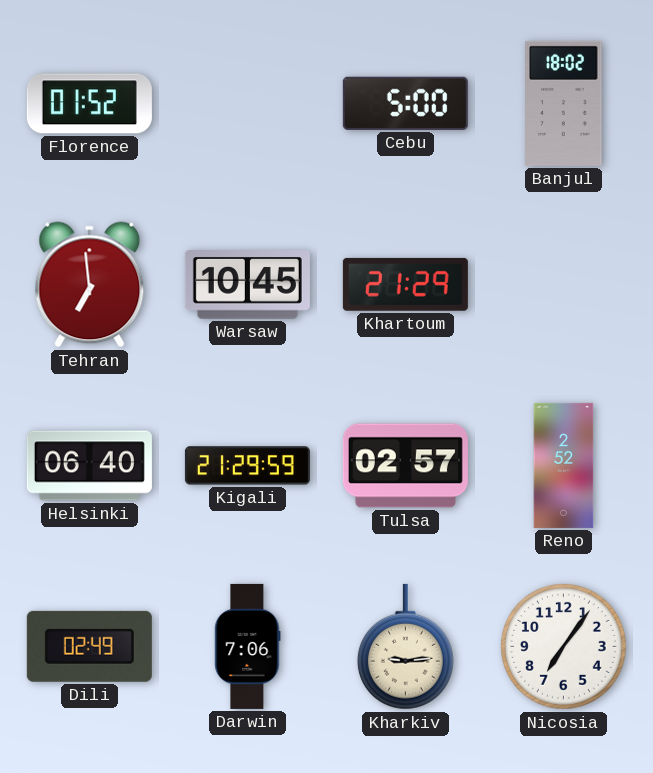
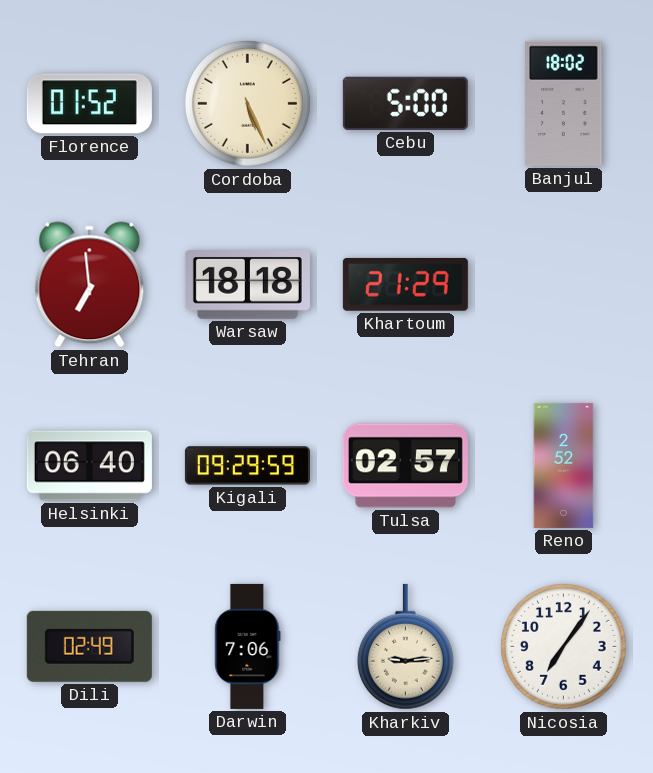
Cordoba: none -> 5:26
Warsaw: 10:45 -> 18:18
Kigali: 21:29 -> 09:29
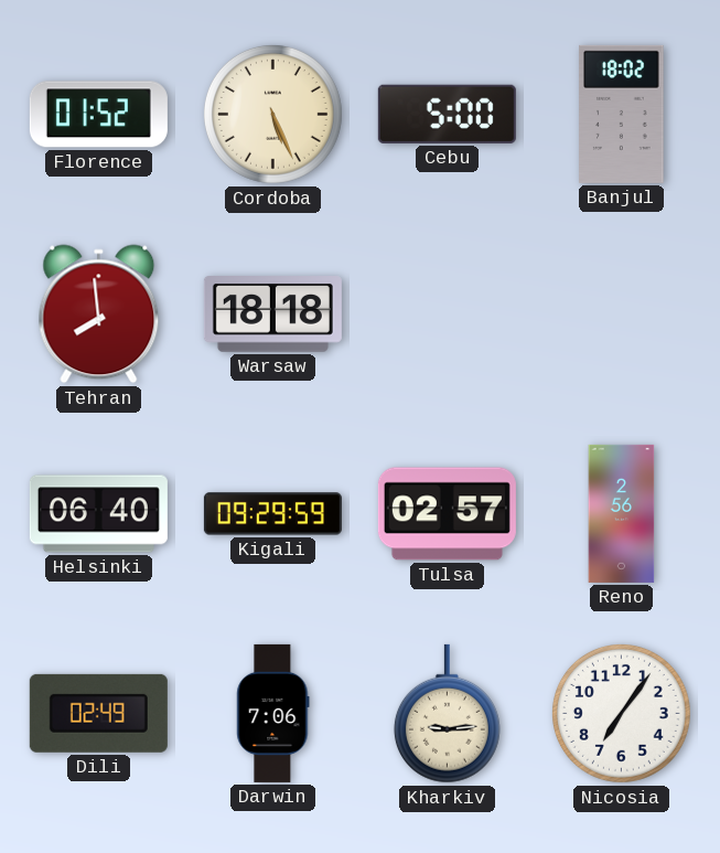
Tehran: 6:59 -> 7:59
Khartoum: 21:29 -> none
Reno: 2:52 -> 2:56
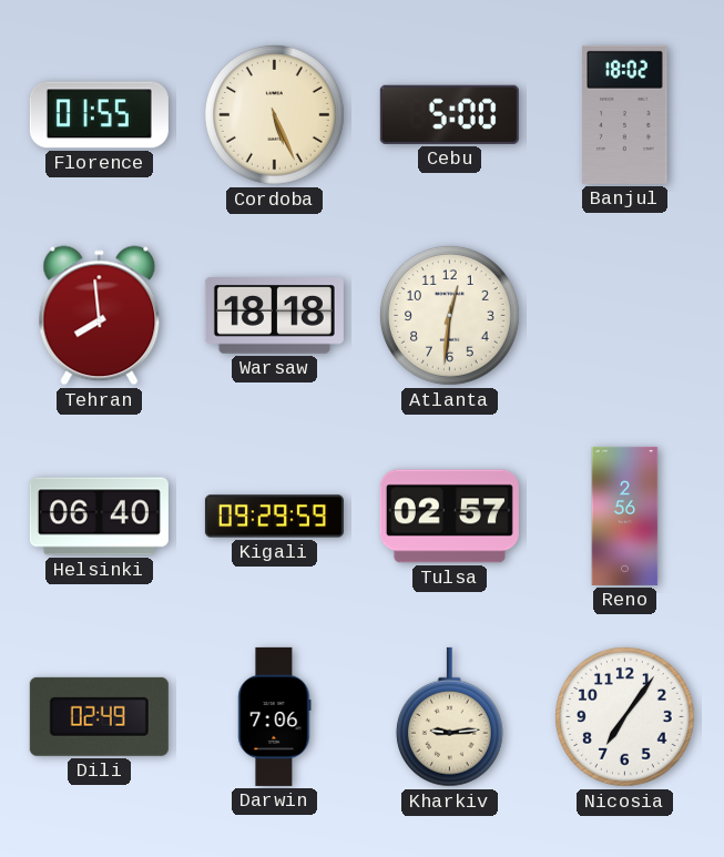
Florence: 01:52 -> 01:55
Atlanta: none -> 12:31
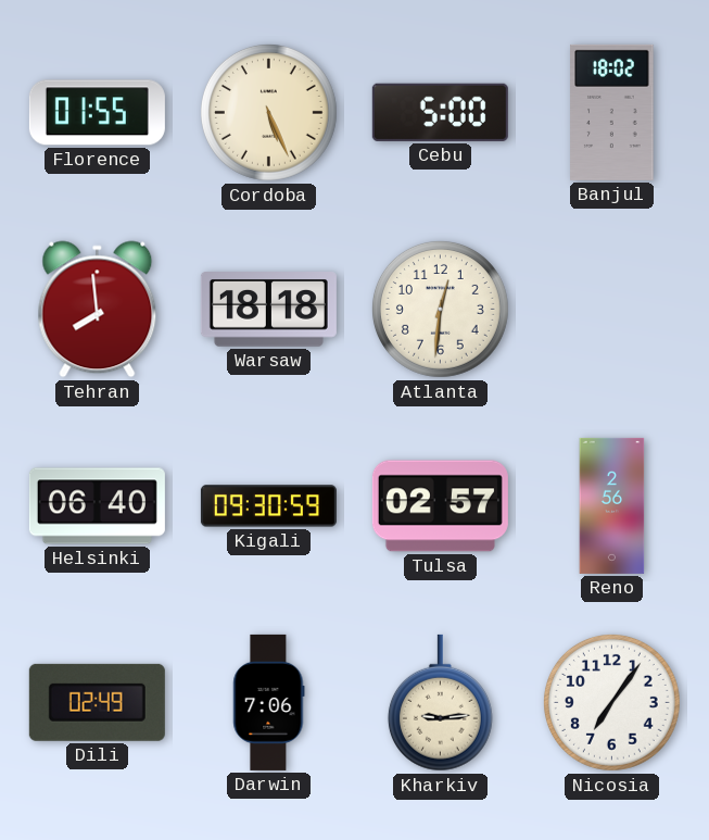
Kigali: 09:29 -> 09:30
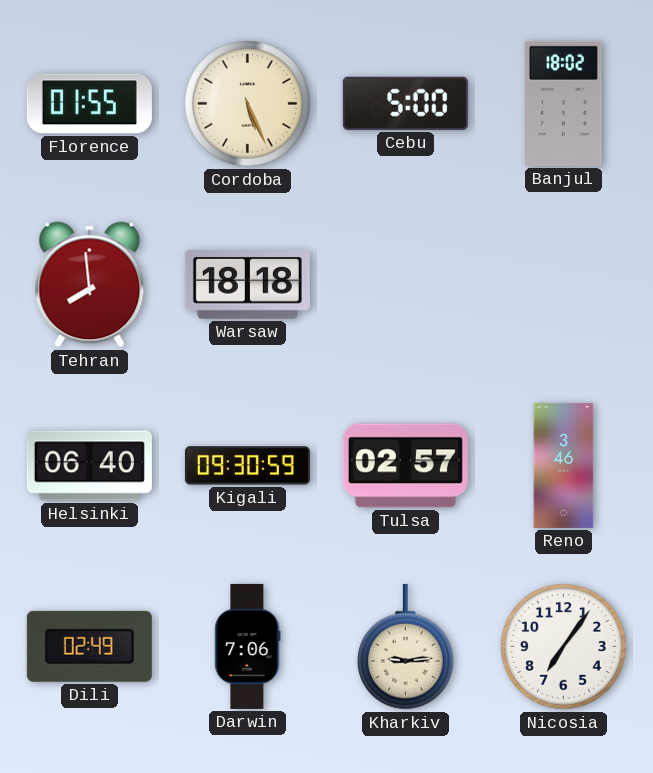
Atlanta: 12:31 -> none
Reno: 2:56 -> 3:46
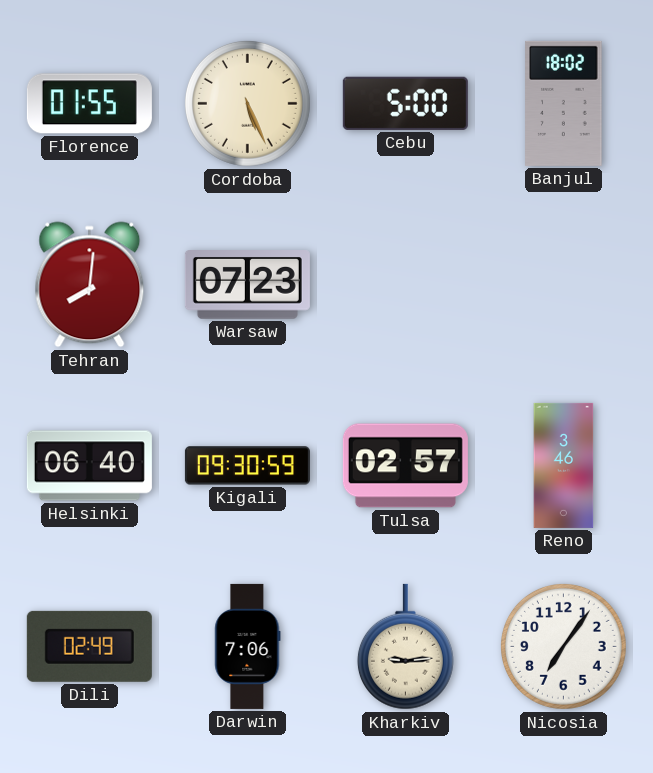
Tehran: 7:59 -> 8:01
Warsaw: 18:18 -> 07:23
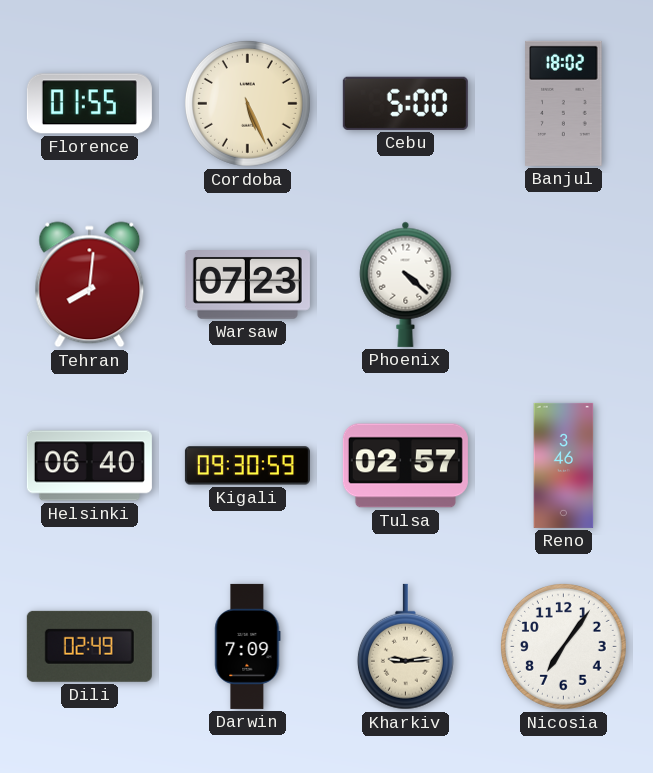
Phoenix: none -> 4:22
Darwin: 7:06 -> 7:09
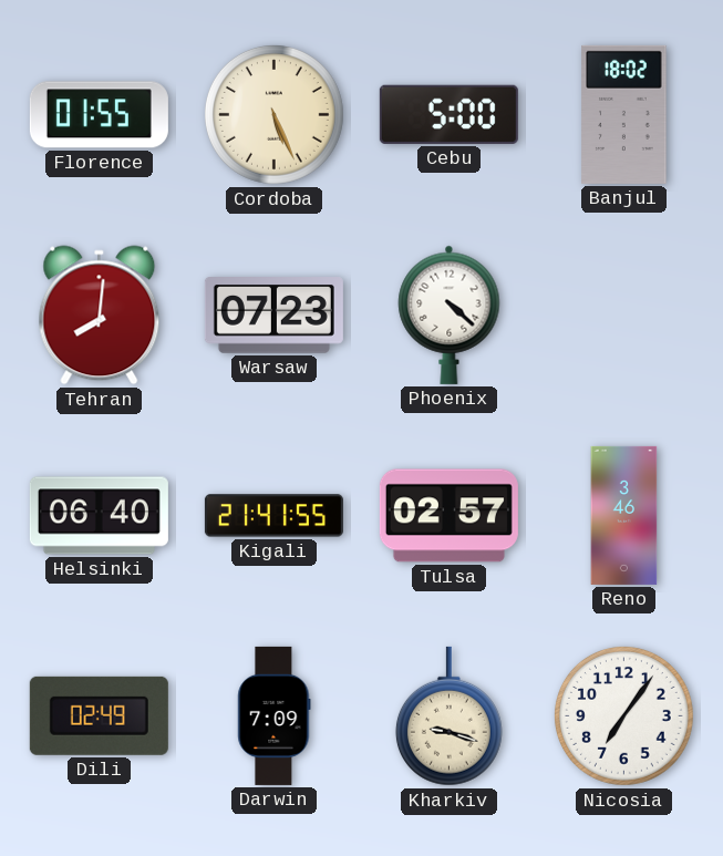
Kigali: 09:30 -> 21:41
Kharkiv: 9:14 -> 9:18
